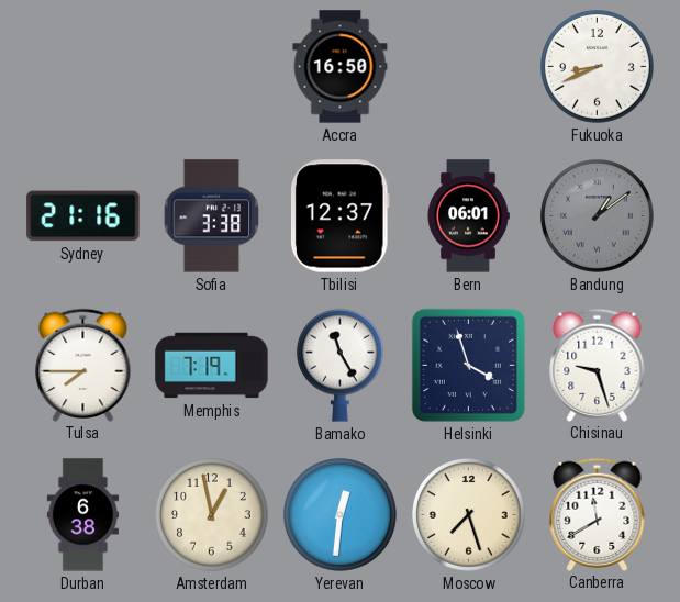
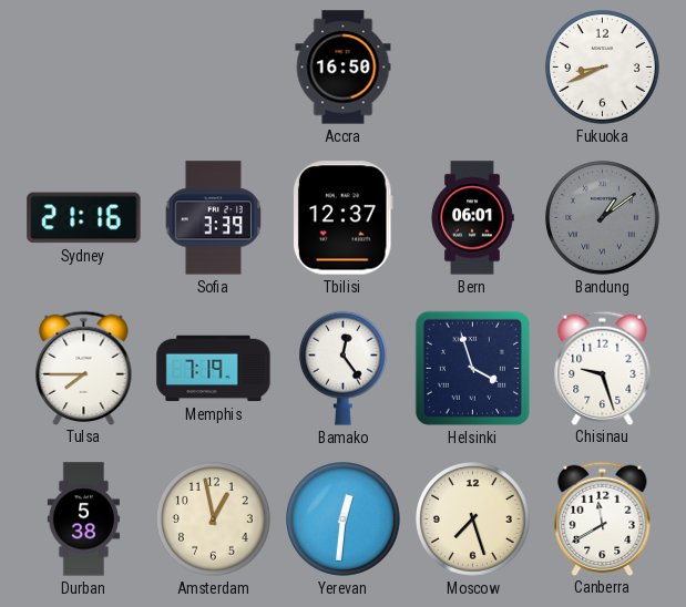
Sofia: 3:38 -> 3:39
Bamako: 11:25 -> 12:24
Durban: 6:38 -> 5:38
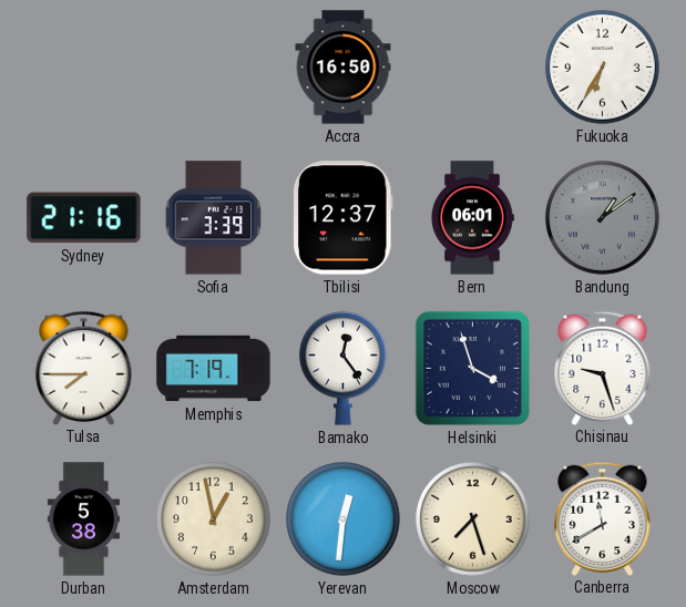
Fukuoka: 8:41 -> 6:35
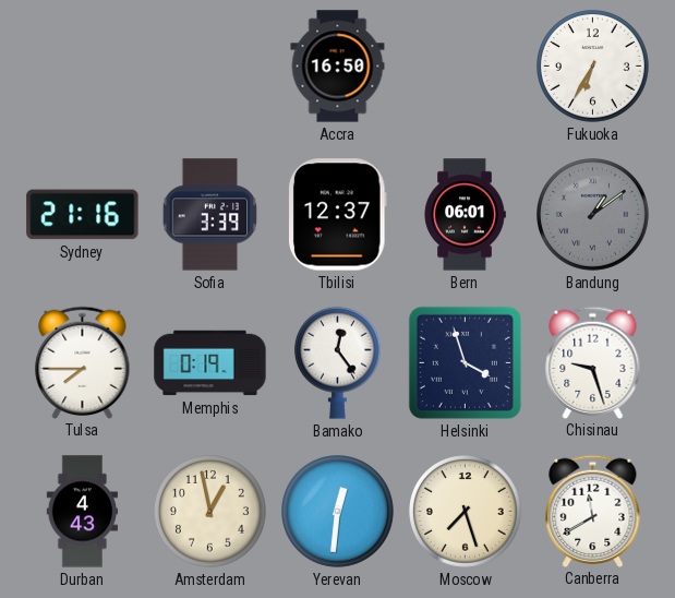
Memphis: 7:19 -> 0:19
Durban: 5:38 -> 4:43
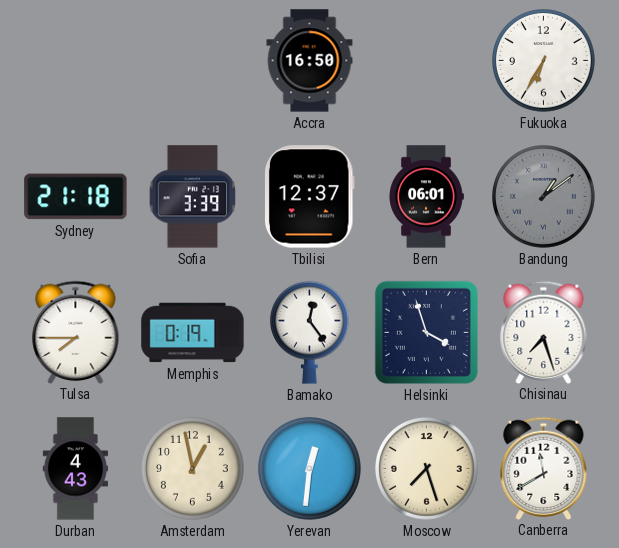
Sydney: 21:16 -> 21:18
Chisinau: 9:27 -> 7:27
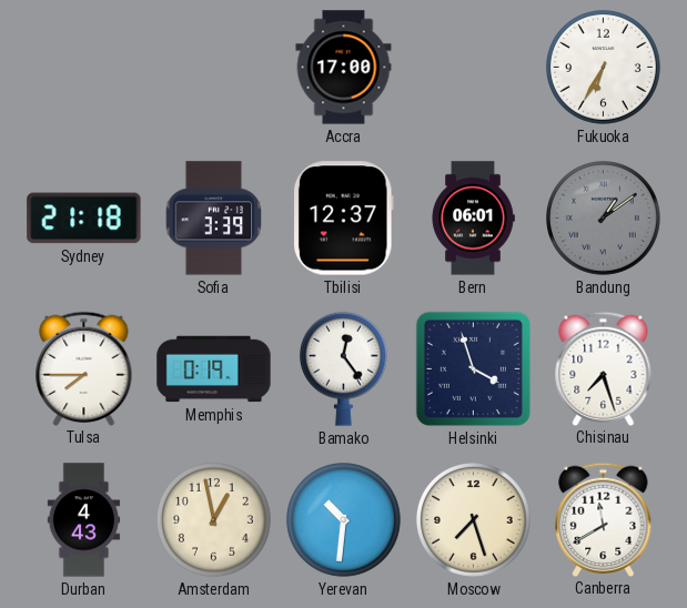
Accra: 16:50 -> 17:00
Yerevan: 12:31 -> 10:31
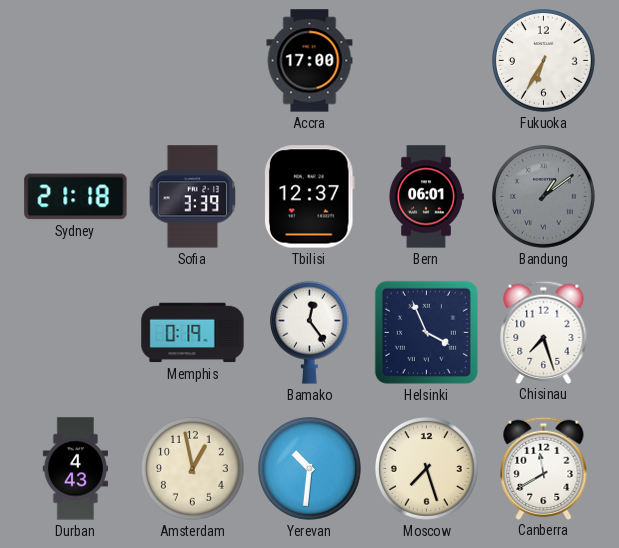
Tulsa: 7:45 -> none
Helsinki: 3:57 -> 3:56
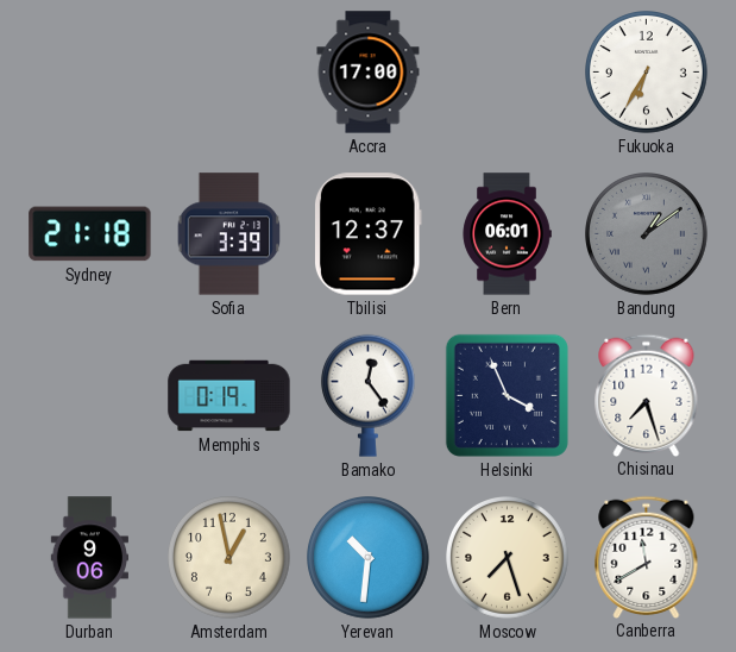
Durban: 4:43 -> 9:06
